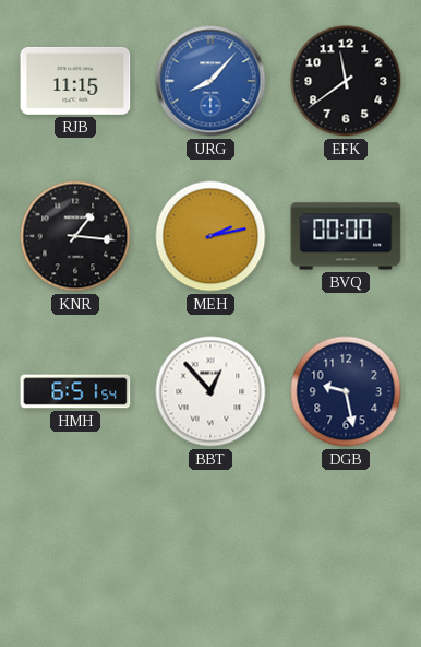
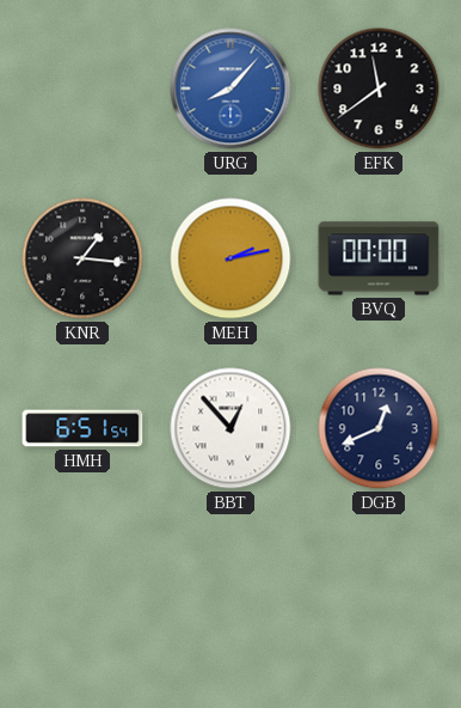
RJB: 11:15 -> none
DGB: 9:28 -> 12:41
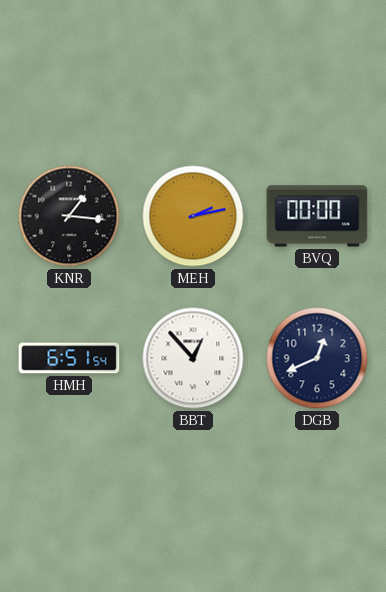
URG: 8:07 -> none
EFK: 11:39 -> none
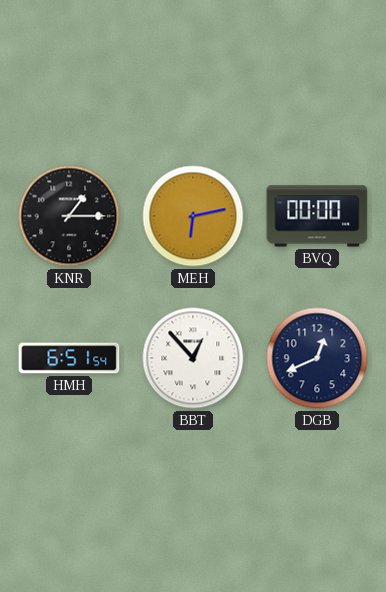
KNR: 1:16 -> 1:15
MEH: 2:13 -> 6:13
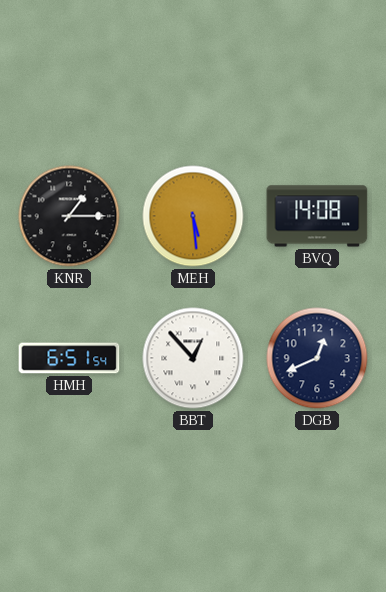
MEH: 6:13 -> 5:29
BVQ: 00:00 -> 14:08
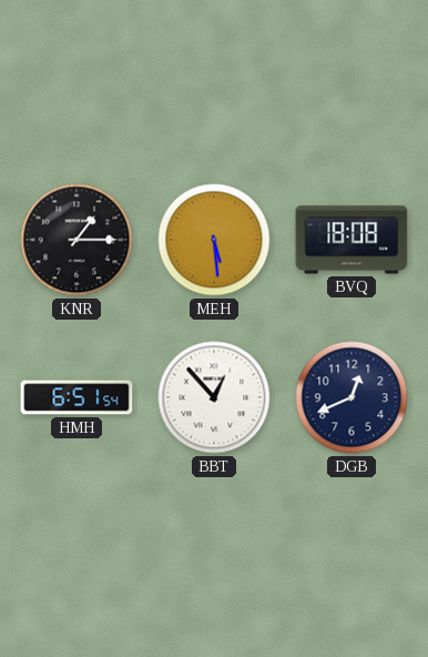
BVQ: 14:08 -> 18:08
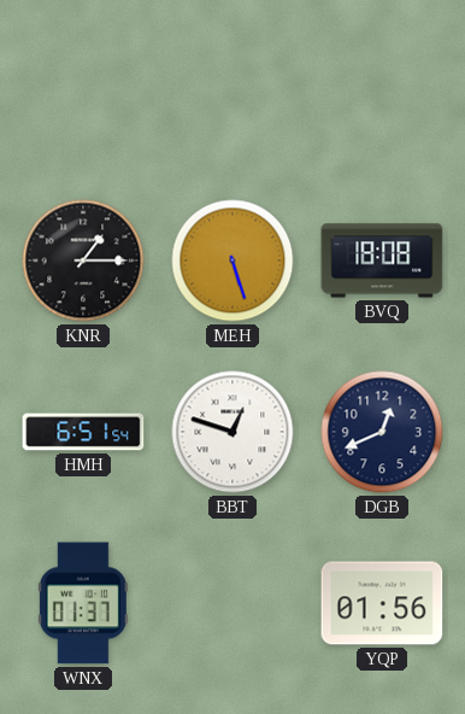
MEH: 5:29 -> 5:27
BBT: 12:53 -> 12:48
WNX: none -> 01:37
YQP: none -> 01:56
